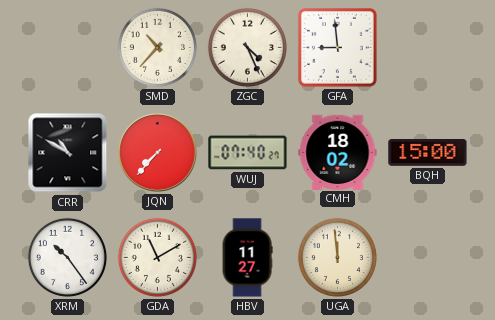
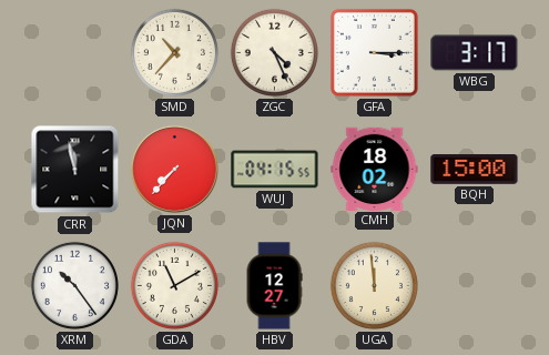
GFA: 8:59 -> 3:15
WBG: none -> 3:17
CRR: 10:50 -> 11:58
WUJ: 07:40 -> 04:15
HBV: 11:27 -> 12:27
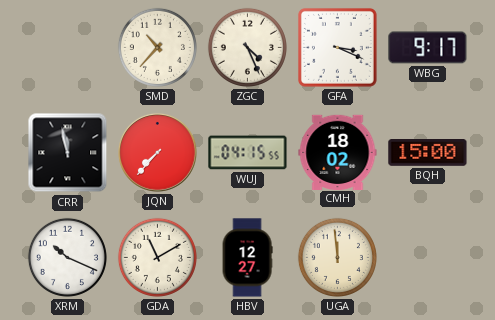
GFA: 3:15 -> 3:19
WBG: 3:17 -> 9:17
XRM: 10:24 -> 10:19
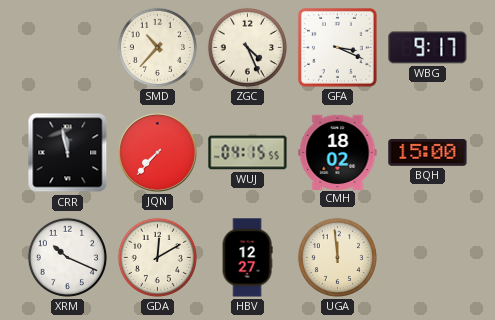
GDA: 11:10 -> 12:10
